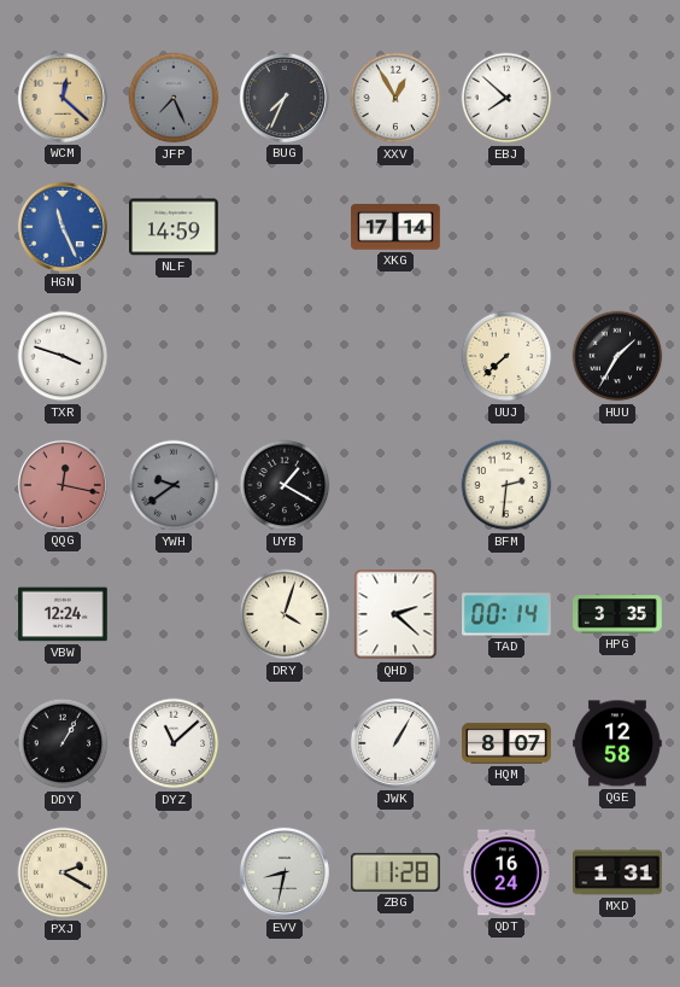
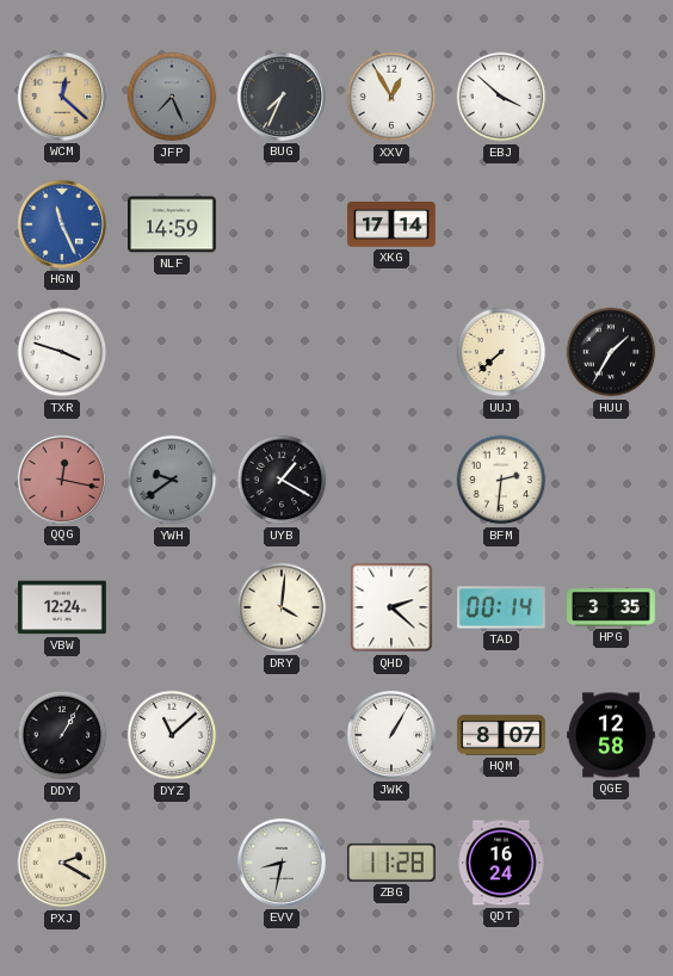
EBJ: 7:52 -> 3:52
DRY: 4:03 -> 4:01
MXD: 1:31 -> none
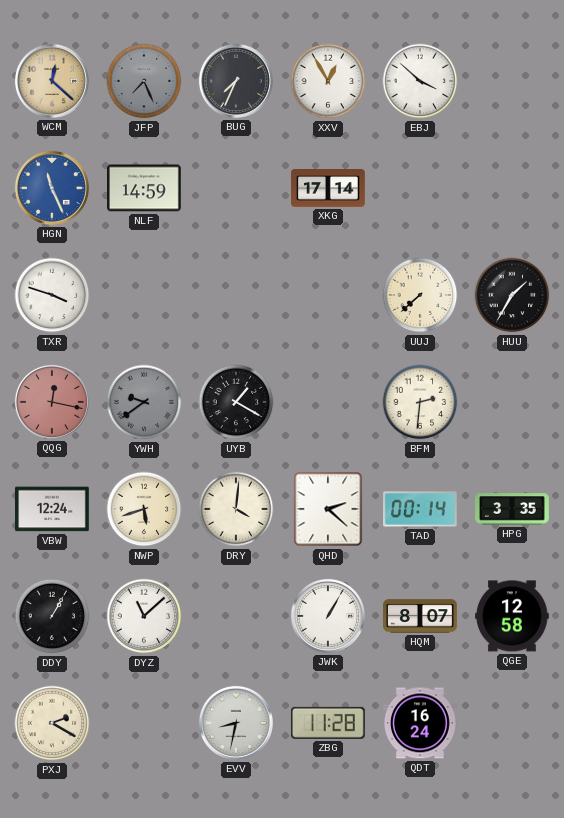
NWP: none -> 5:42
